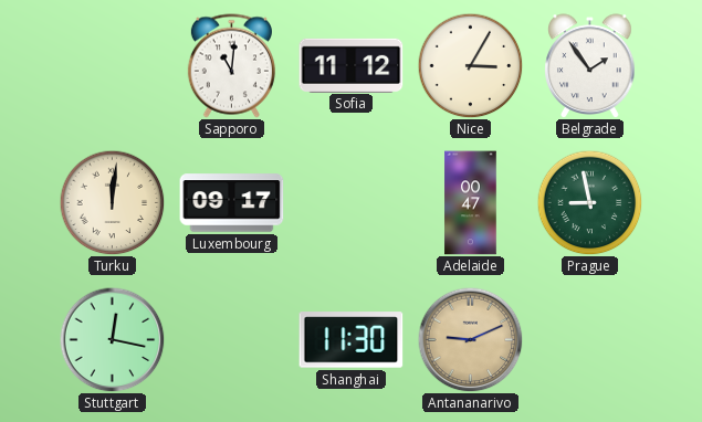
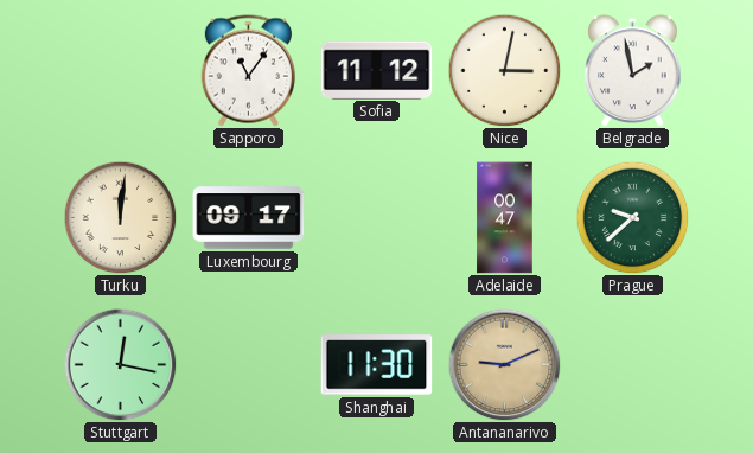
Sapporo: 11:01 -> 11:06
Nice: 3:05 -> 3:02
Belgrade: 1:54 -> 1:58
Prague: 8:58 -> 9:38
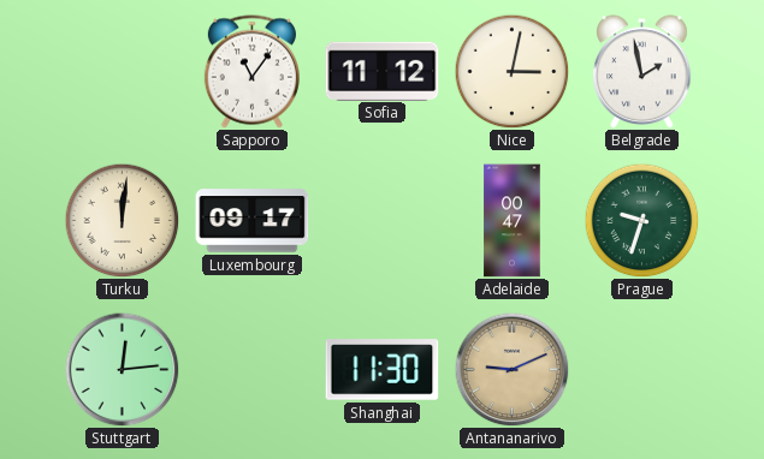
Prague: 9:38 -> 9:33
Stuttgart: 12:17 -> 12:14
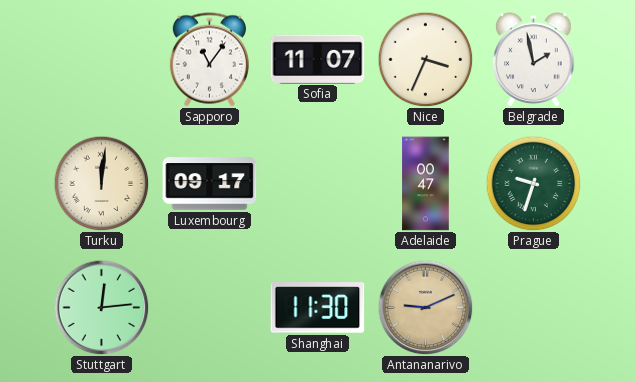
Sofia: 11:12 -> 11:07
Nice: 3:02 -> 3:34
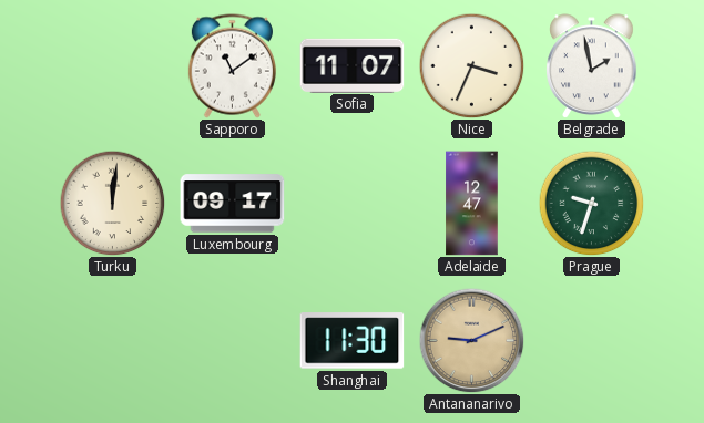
Sapporo: 11:06 -> 11:09
Adelaide: 00:47 -> 12:47
Stuttgart: 12:14 -> none
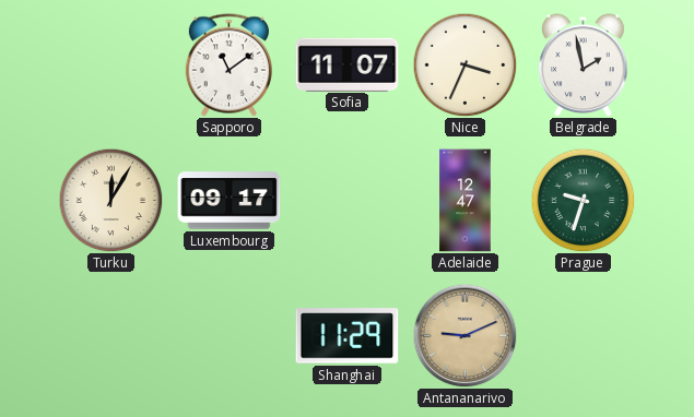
Turku: 12:01 -> 12:05
Shanghai: 11:30 -> 11:29
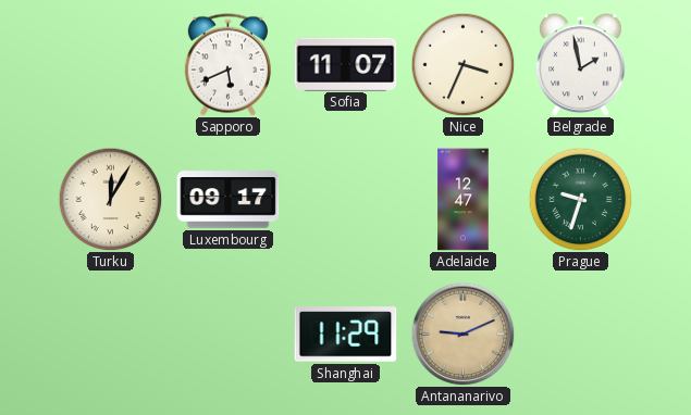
Sapporo: 11:09 -> 5:41
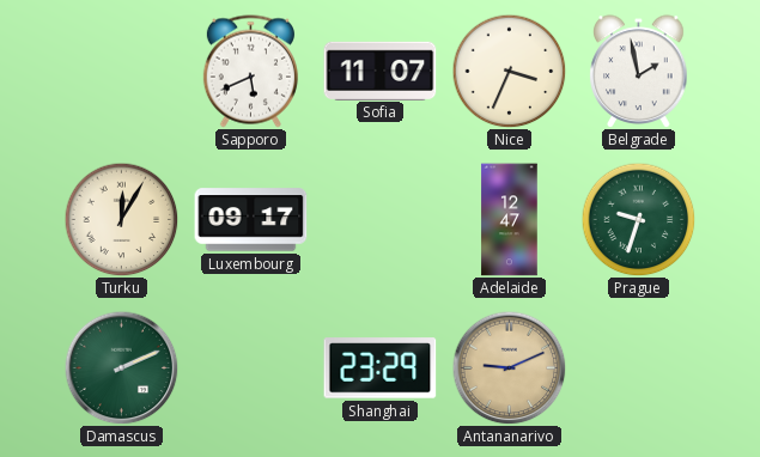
Damascus: none -> 2:11
Shanghai: 11:29 -> 23:29
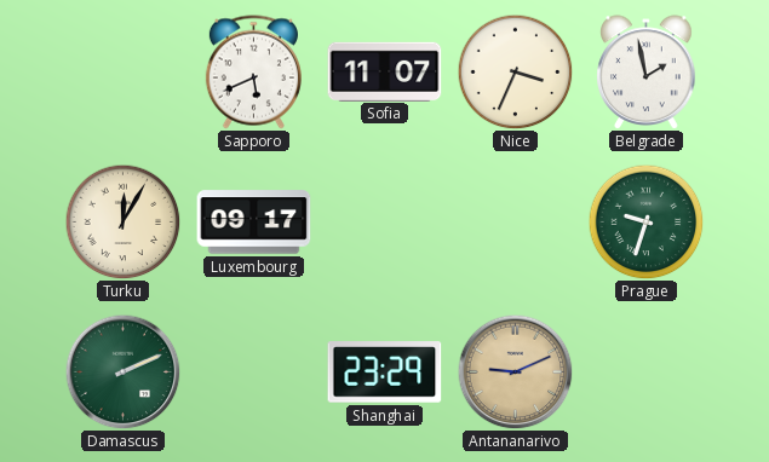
Adelaide: 12:47 -> none
